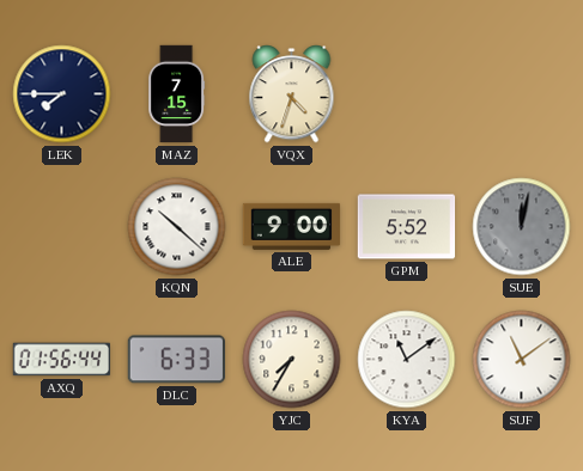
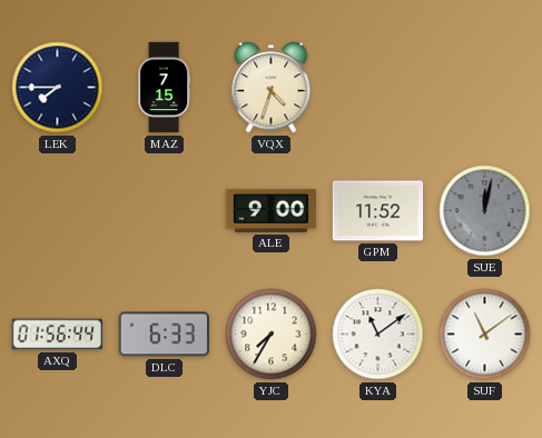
KQN: 10:22 -> none
GPM: 5:52 -> 11:52
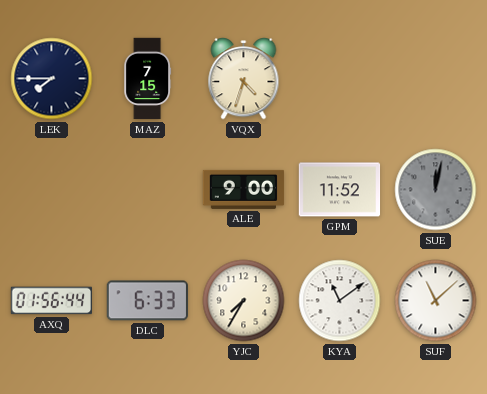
SUF: 11:09 -> 11:08
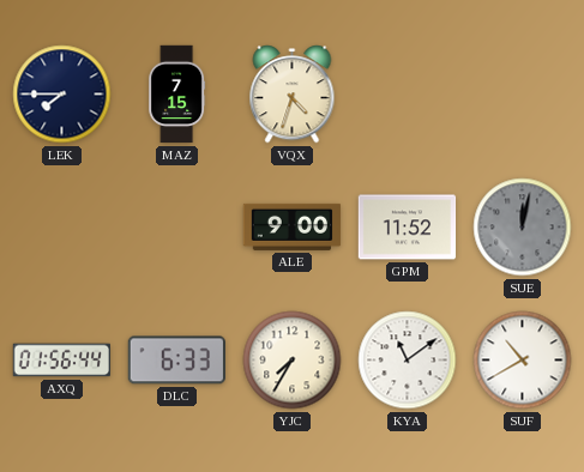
SUF: 11:08 -> 10:40
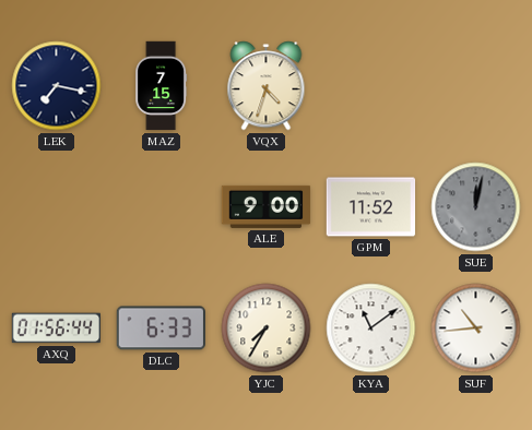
LEK: 7:45 -> 7:17
SUF: 10:40 -> 10:44
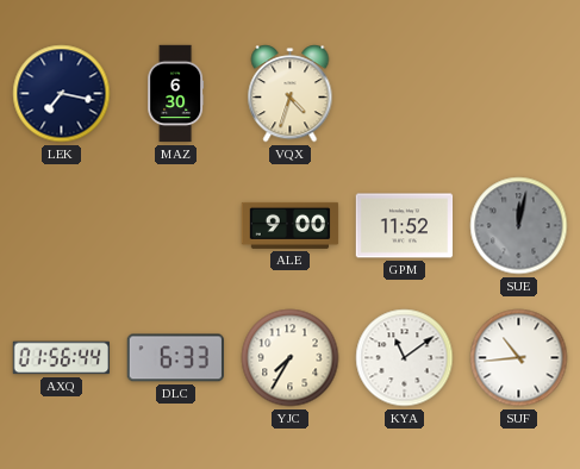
MAZ: 7:15 -> 6:30
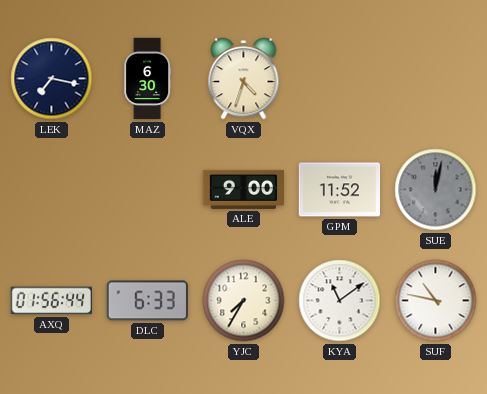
SUF: 10:44 -> 10:47
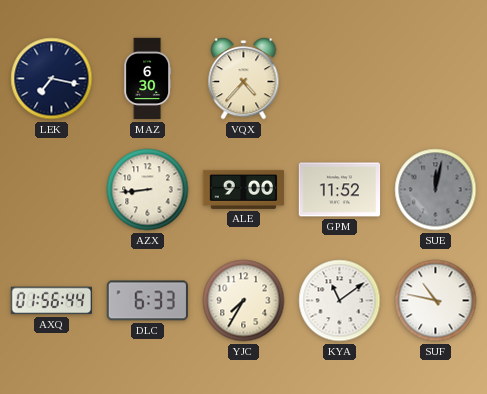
VQX: 4:33 -> 4:37
AZX: none -> 8:44
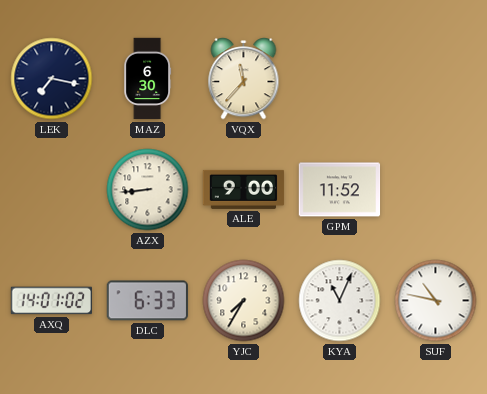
VQX: 4:37 -> 11:37
SUE: 12:02 -> none
AXQ: 01:56 -> 14:01
KYA: 11:09 -> 11:04
